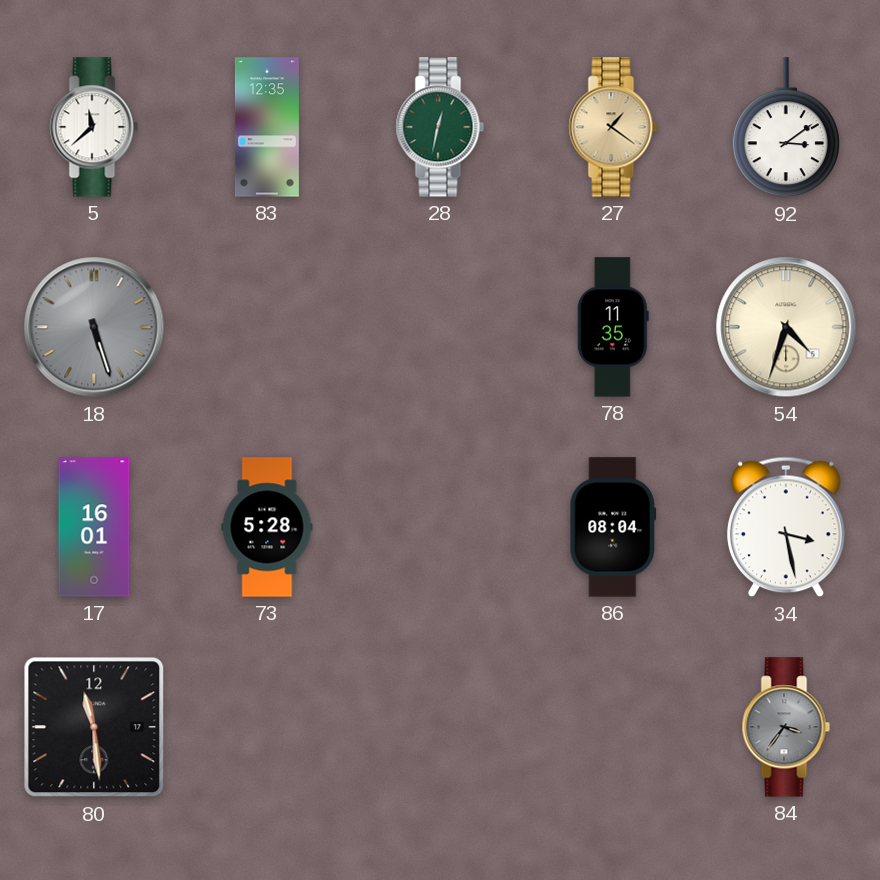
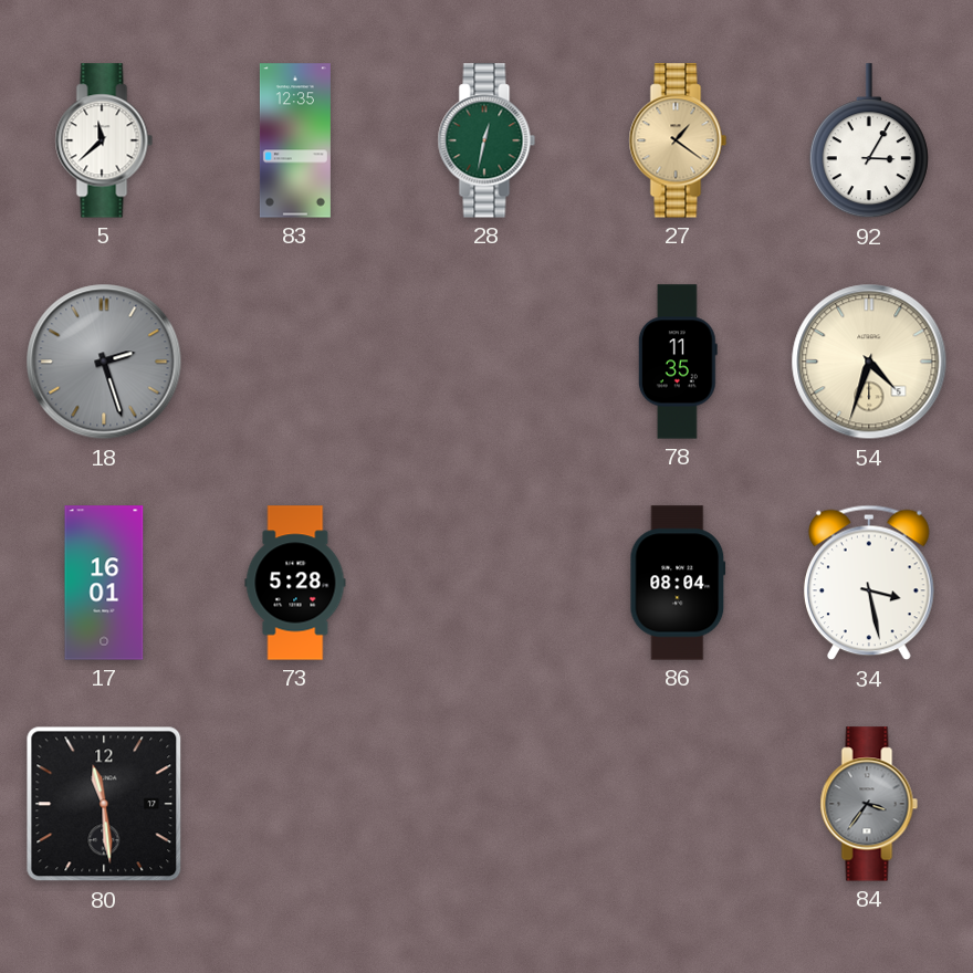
92: 3:09 -> 3:05
18: 5:27 -> 2:27
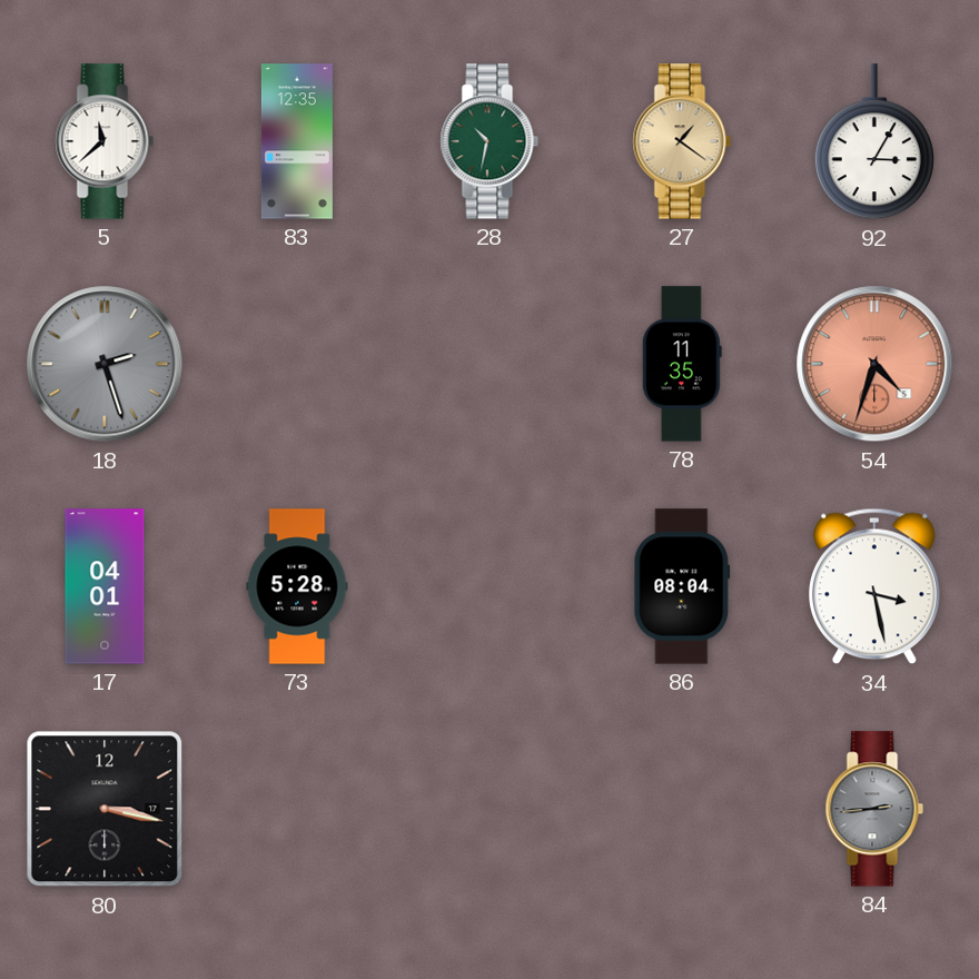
28: 12:32 -> 10:32
54 dial: cream -> salmon
17: 16:01 -> 04:01
80: 11:29 -> 3:17
84: 3:36 -> 2:44
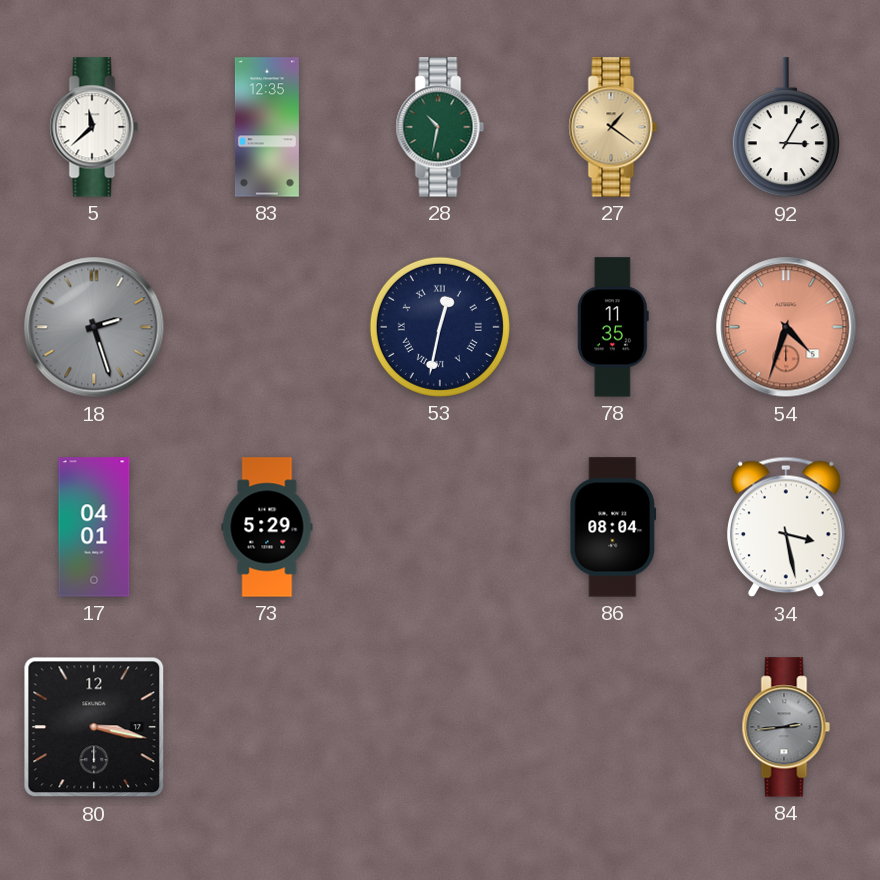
53: none -> 12:32
73: 5:28 -> 5:29
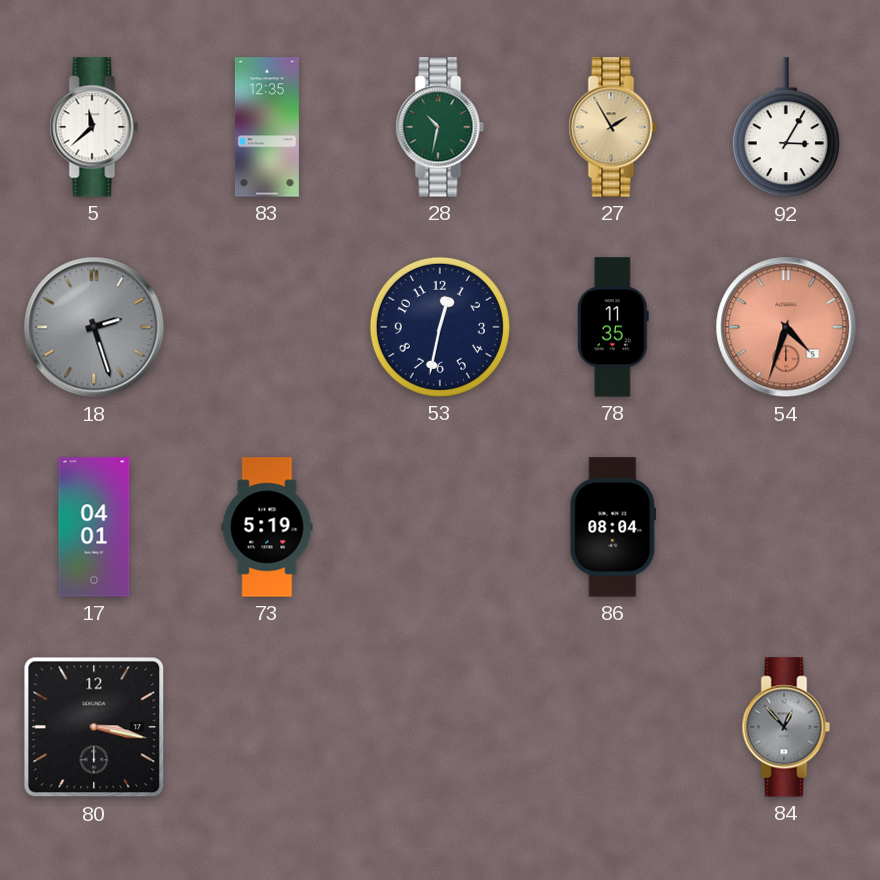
27: 1:21 -> 1:55
53 numerals: Roman -> Arabic
73: 5:29 -> 5:19
34: 3:28 -> none
84: 2:44 -> 12:53
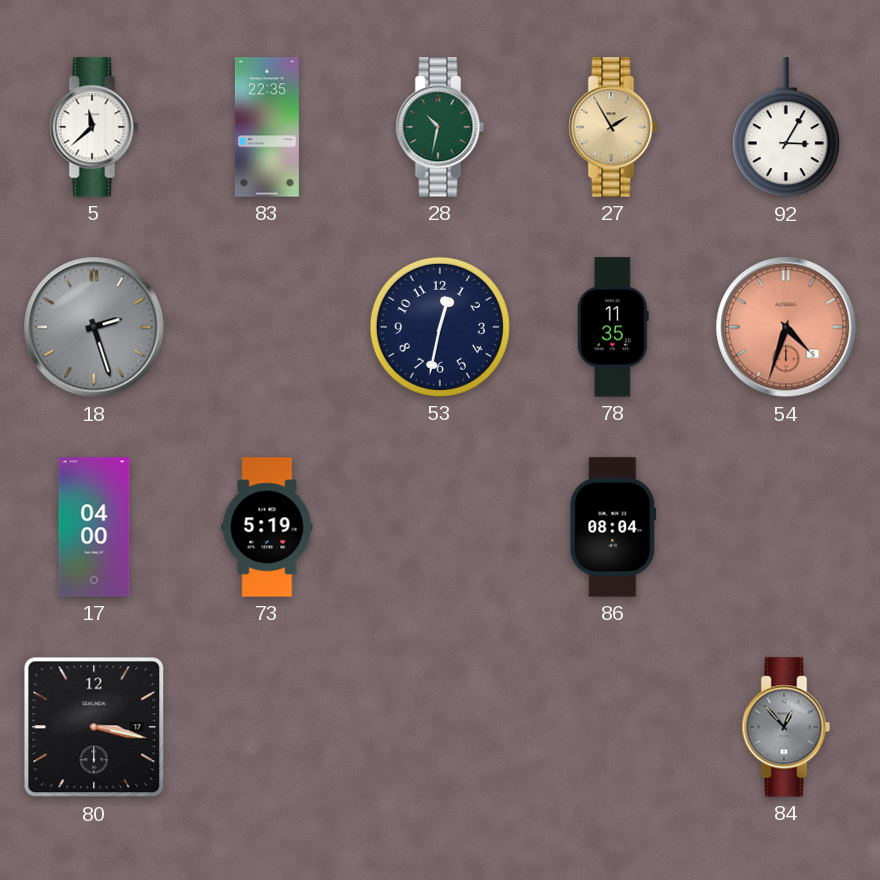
83: 12:35 -> 22:35
17: 04:01 -> 04:00
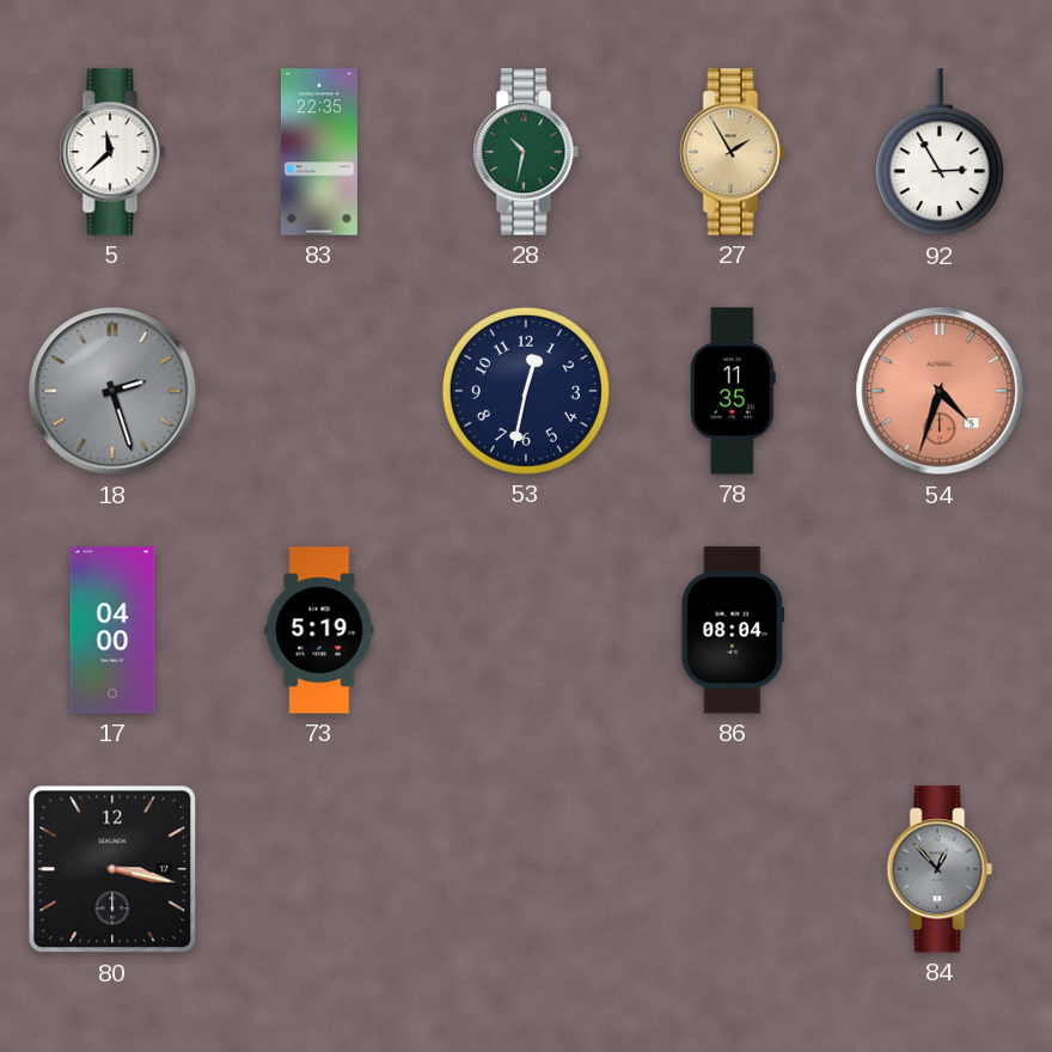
92: 3:05 -> 2:55
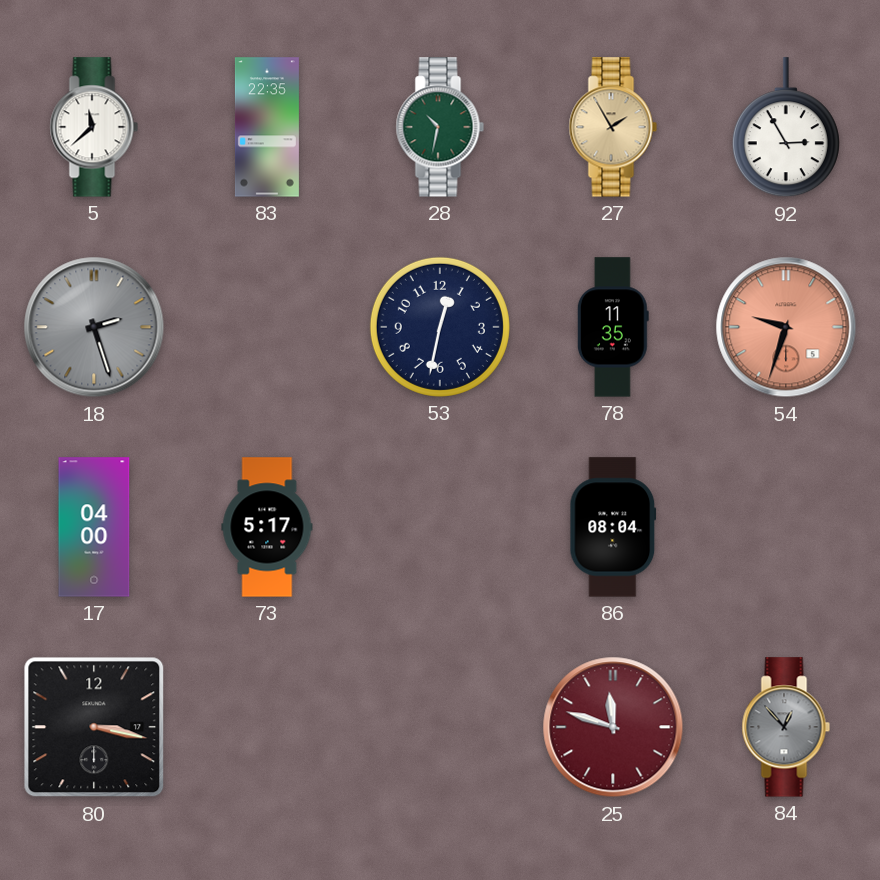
54: 4:33 -> 9:33
73: 5:19 -> 5:17
25: none -> 11:48
